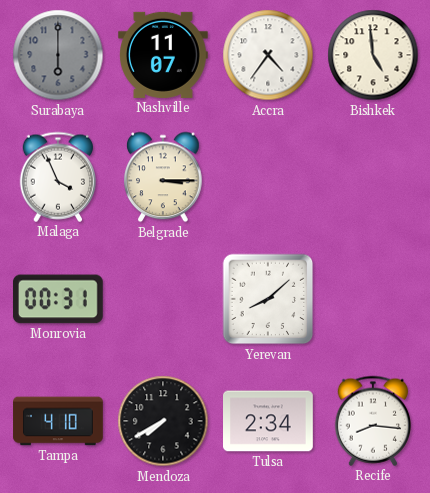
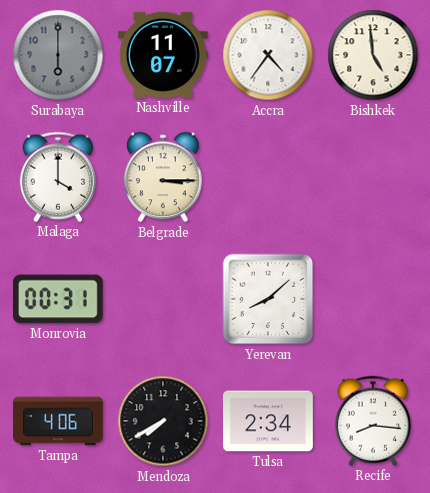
Malaga: 3:56 -> 4:00
Tampa: 4:10 -> 4:06
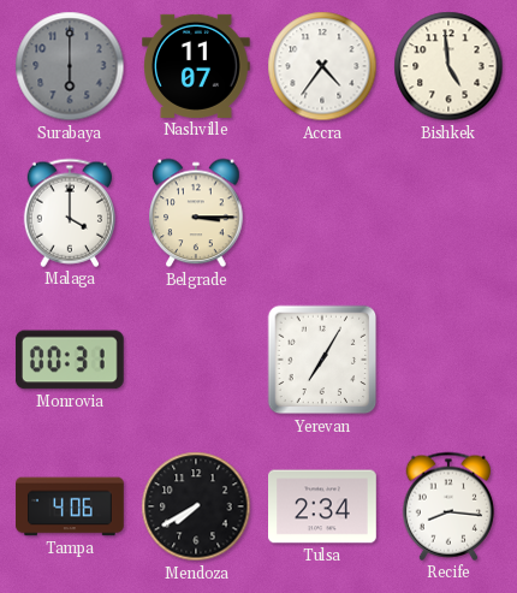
Yerevan: 8:08 -> 7:05
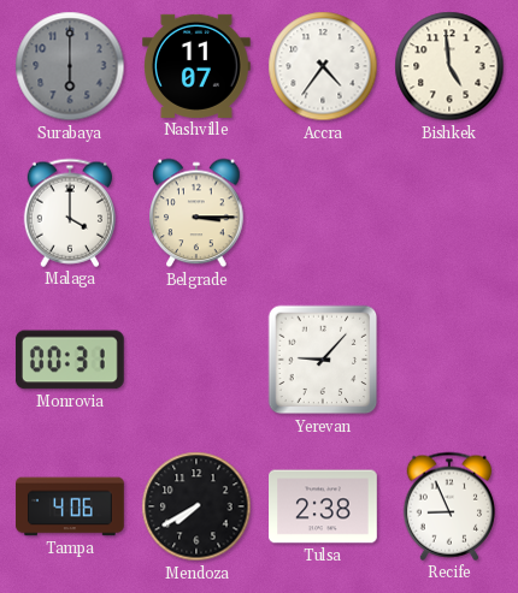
Yerevan: 7:05 -> 9:07
Tulsa: 2:34 -> 2:38
Recife: 8:16 -> 8:56
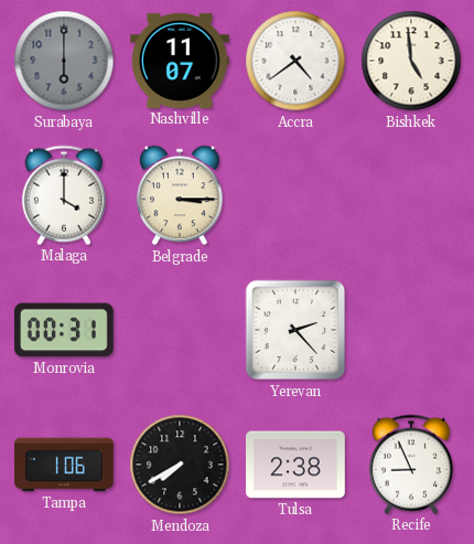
Accra: 4:36 -> 4:39
Yerevan: 9:07 -> 2:23
Tampa: 4:06 -> 1:06
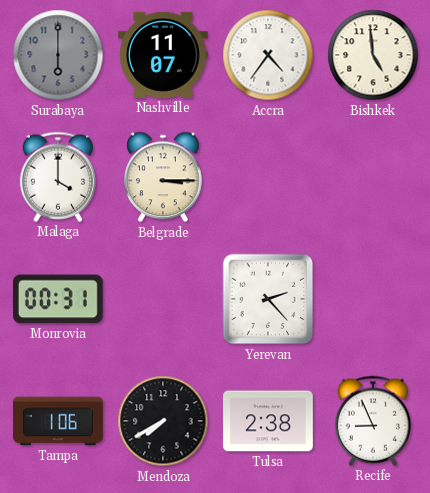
Accra: 4:39 -> 4:36
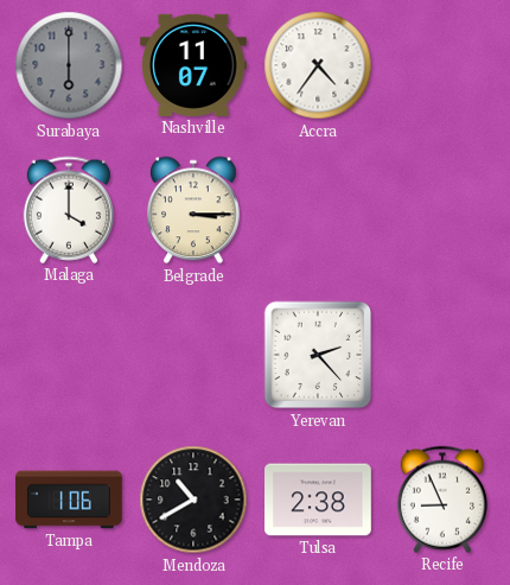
Bishkek: 4:59 -> none
Monrovia: 00:31 -> none
Mendoza: 7:40 -> 10:40
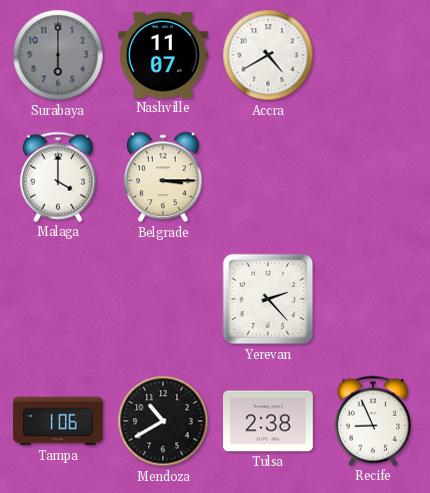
Accra: 4:36 -> 4:40
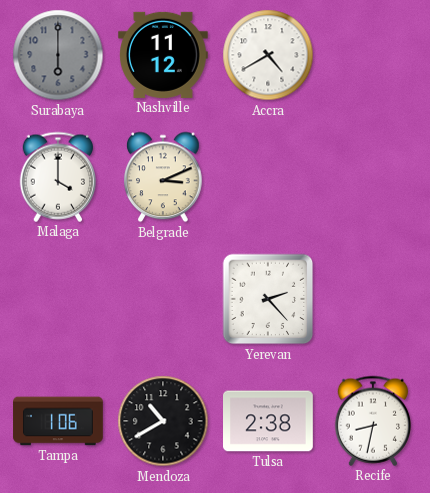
Nashville: 11:07 -> 11:12
Belgrade: 3:15 -> 3:11
Recife: 8:56 -> 8:32
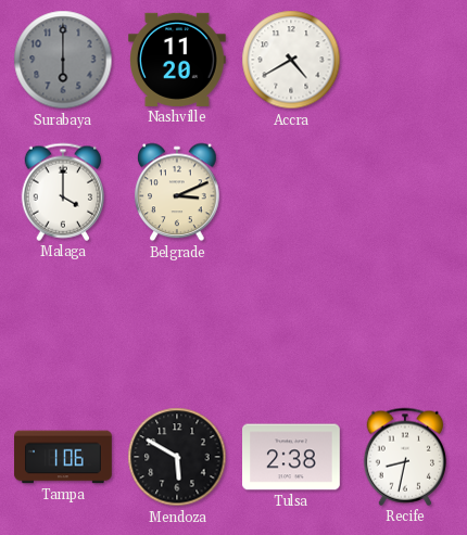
Nashville: 11:12 -> 11:20
Yerevan: 2:23 -> none
Mendoza: 10:40 -> 5:50
